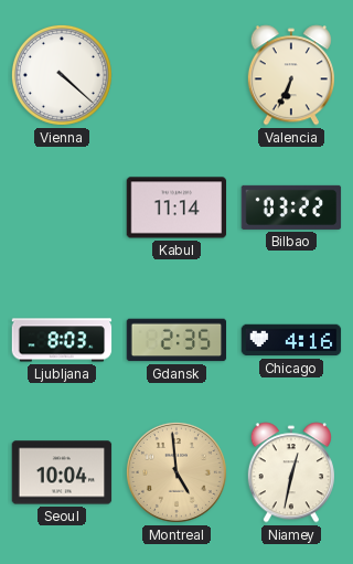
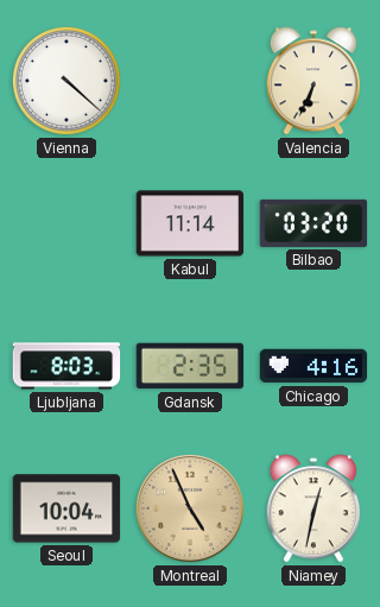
Bilbao: 03:22 -> 03:20
Montreal: 4:59 -> 4:56
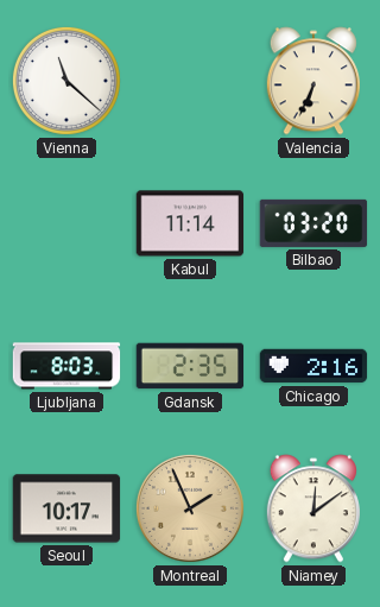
Vienna: 4:22 -> 11:22
Chicago: 4:16 -> 2:16
Seoul: 10:04 -> 10:17
Montreal: 4:56 -> 1:56
Niamey: 12:32 -> 12:09
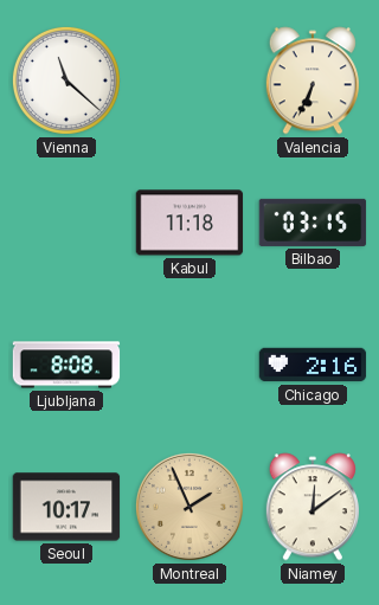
Kabul: 11:14 -> 11:18
Bilbao: 03:20 -> 03:15
Ljubljana: 8:03 -> 8:08
Gdansk: 2:35 -> none
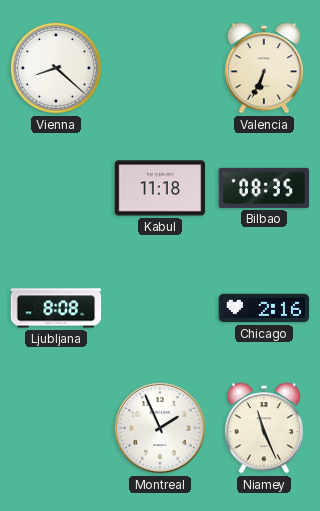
Vienna: 11:22 -> 8:22
Bilbao: 03:15 -> 08:35
Seoul: 10:17 -> none
Montreal dial: champagne -> white
Niamey: 12:09 -> 11:26
